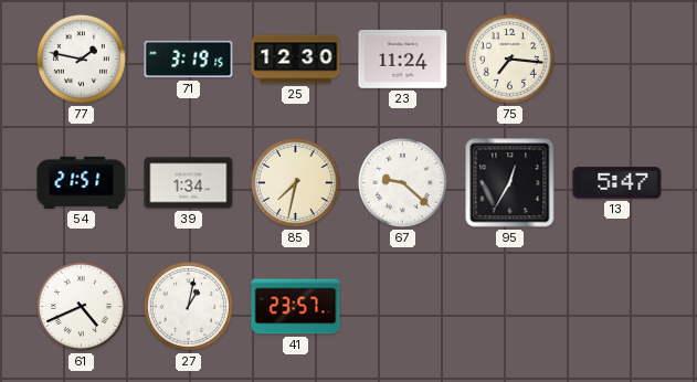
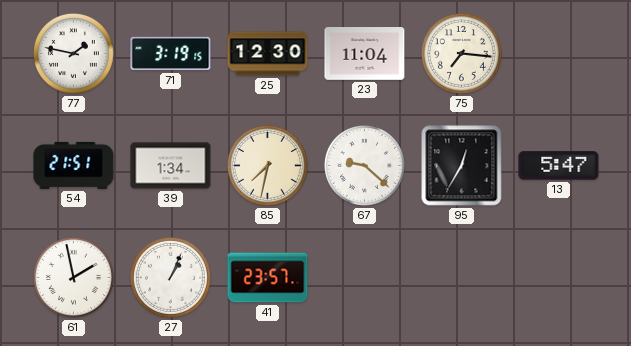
23: 11:24 -> 11:04
61: 4:41 -> 1:58
27: 1:02 -> 1:04
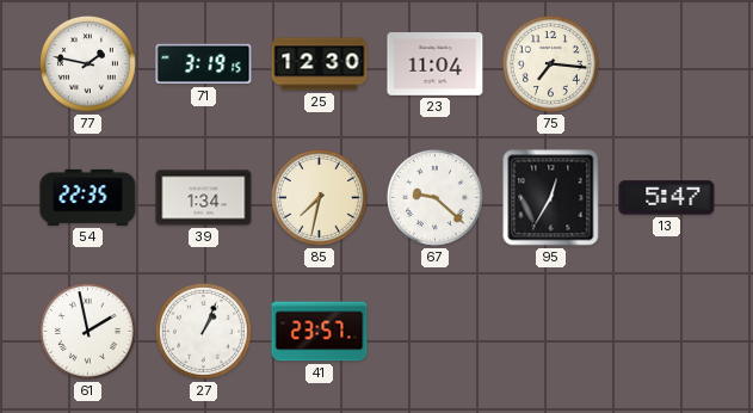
54: 21:51 -> 22:35
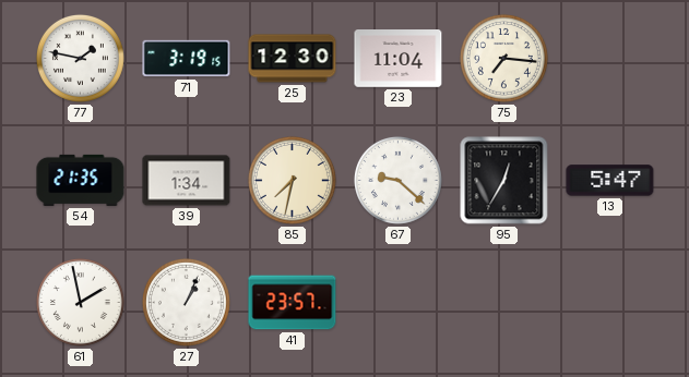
54: 22:35 -> 21:35
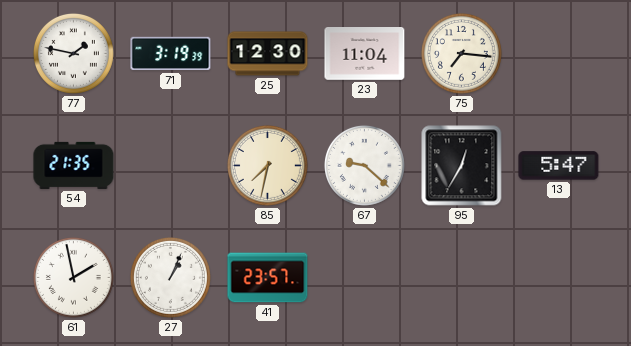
71: 3:19:15 -> 3:19:39
39: 1:34 -> none
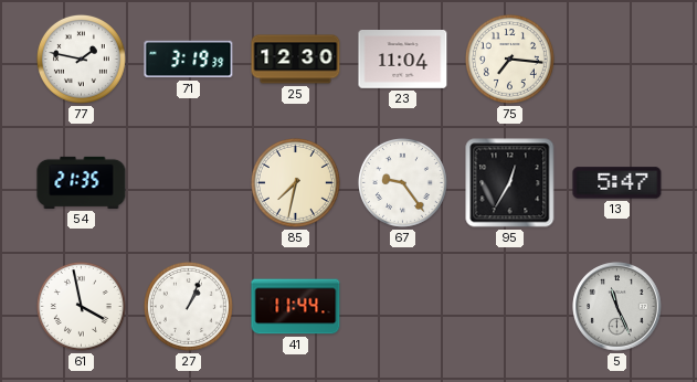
67: 9:22 -> 9:24
61: 1:58 -> 3:58
41: 23:57 -> 11:44
5: none -> 11:26
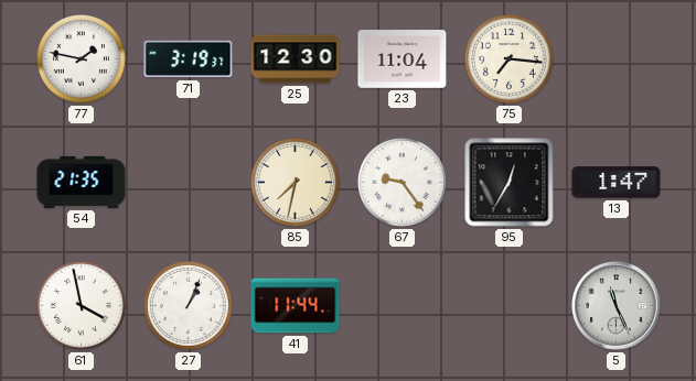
71: 3:19:39 -> 3:19:37
13: 5:47 -> 1:47
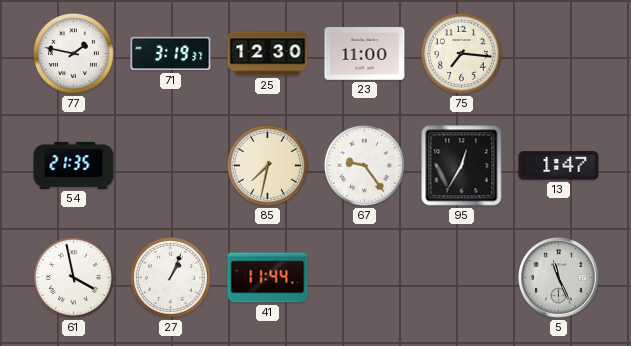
23: 11:04 -> 11:00
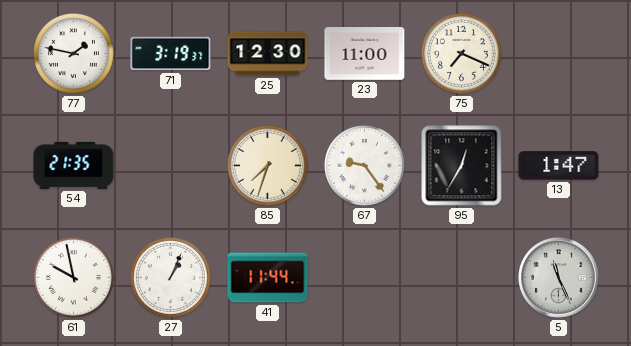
75: 7:16 -> 7:19
85: 7:32 -> 7:33
61: 3:58 -> 9:58
